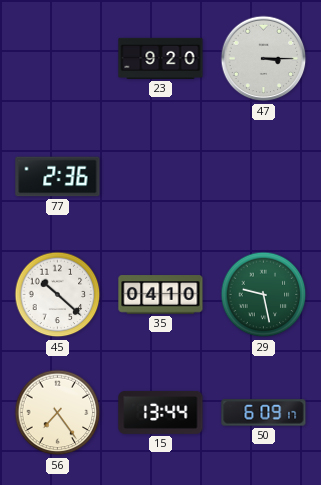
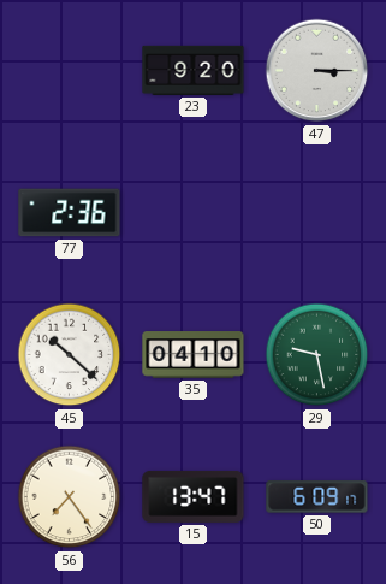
15: 13:44 -> 13:47
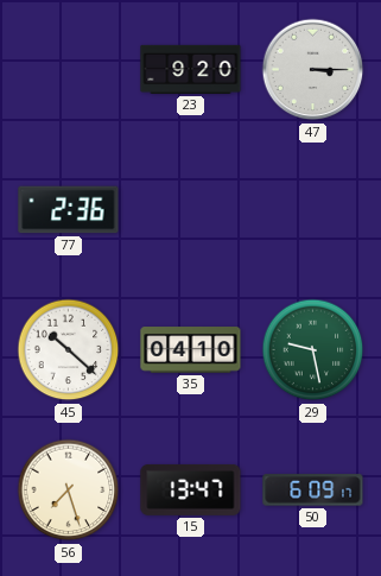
56: 7:24 -> 7:27
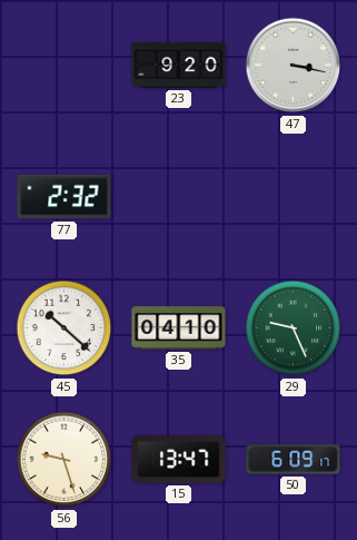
47: 3:15 -> 3:17
77: 2:36 -> 2:32
29: 9:28 -> 9:26
56: 7:27 -> 9:27
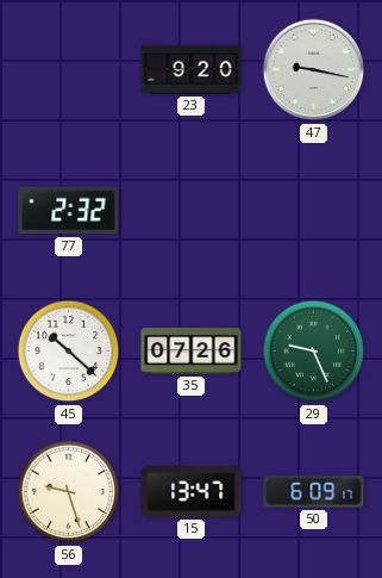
47: 3:17 -> 9:17
35: 04:10 -> 07:26
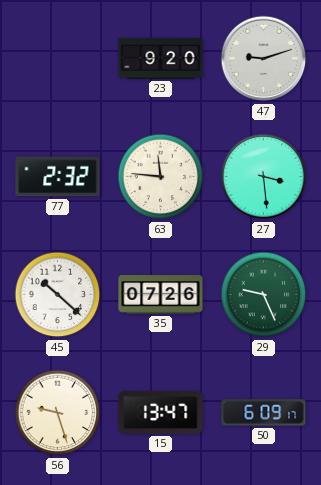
47: 9:17 -> 9:12
63: none -> 11:46
27: none -> 3:29
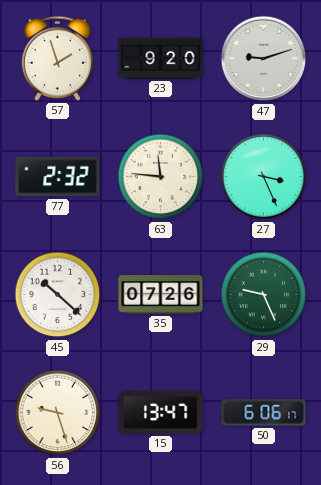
57: none -> 1:57
27: 3:29 -> 3:26
50: 6:09 -> 6:06
